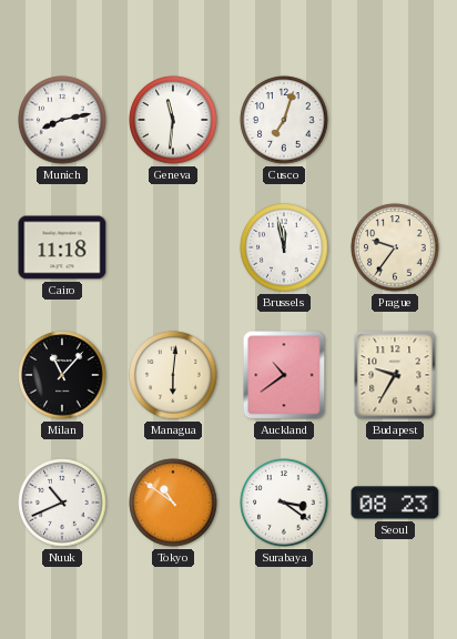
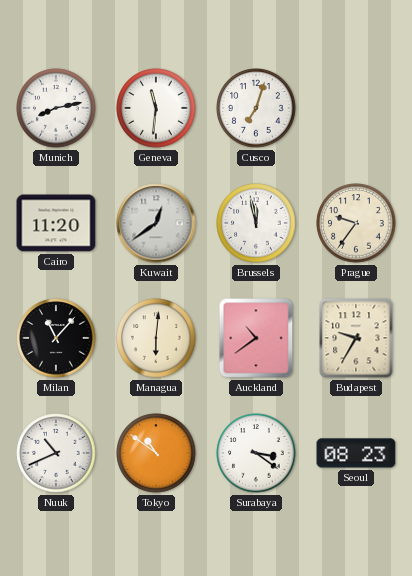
Cairo: 11:18 -> 11:20
Kuwait: none -> 12:39
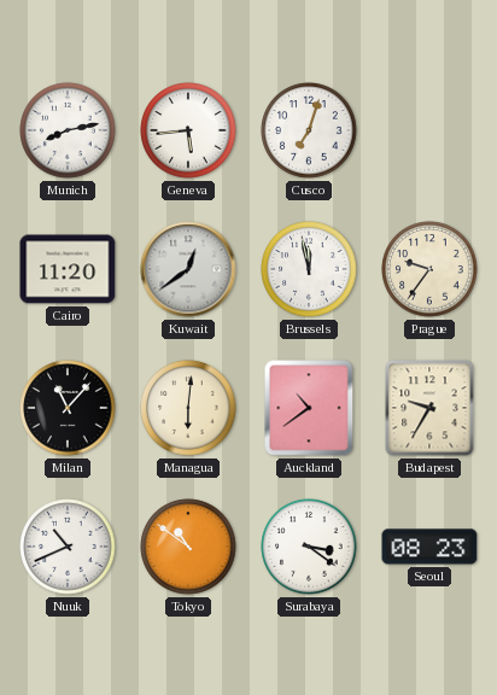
Geneva: 11:31 -> 5:44
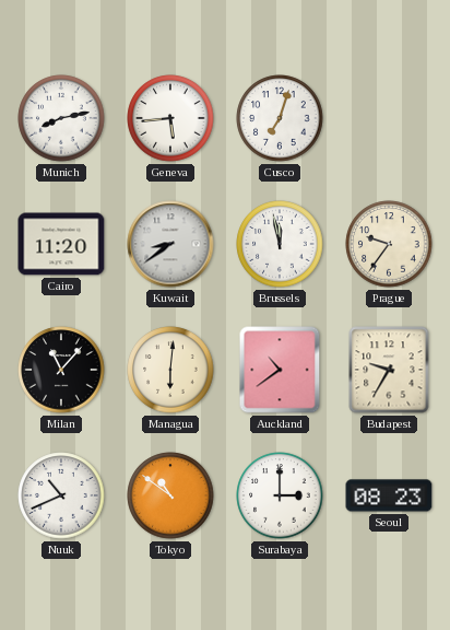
Kuwait: 12:39 -> 8:39
Surabaya: 3:21 -> 3:00
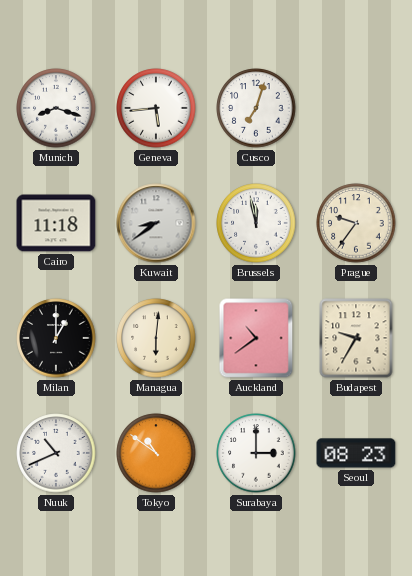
Munich: 8:13 -> 8:18
Cairo: 11:20 -> 11:18
Milan: 11:07 -> 1:00
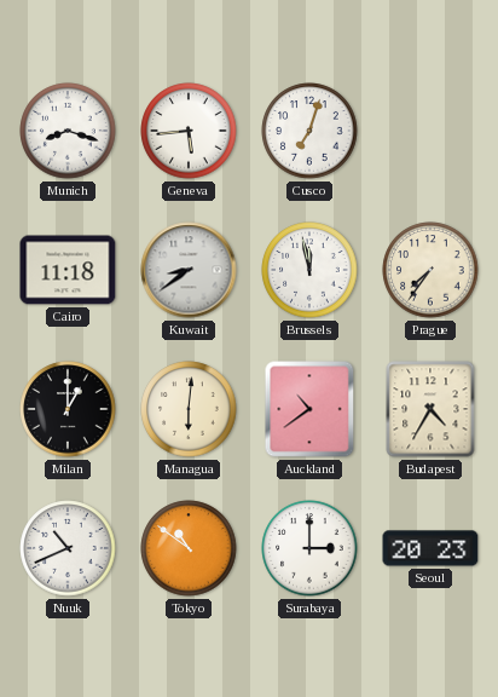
Prague: 9:36 -> 7:36
Budapest: 9:35 -> 4:35
Seoul: 08:23 -> 20:23
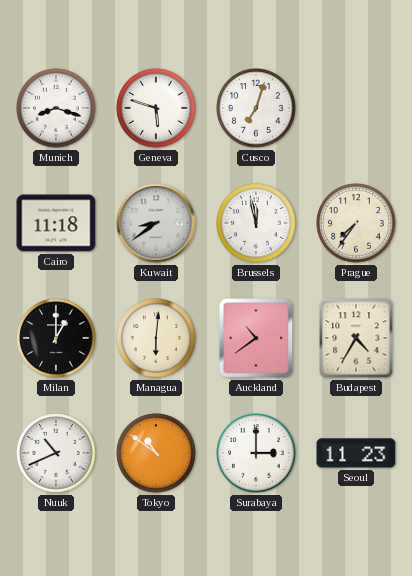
Geneva: 5:44 -> 5:48
Seoul: 20:23 -> 11:23
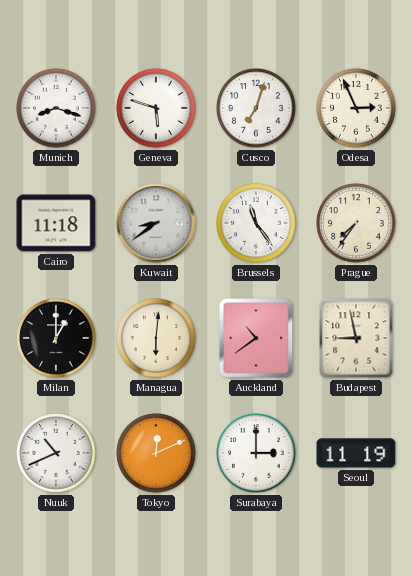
Odesa: none -> 2:56
Brussels: 11:58 -> 11:24
Budapest: 4:35 -> 8:58
Tokyo: 10:51 -> 12:11
Seoul: 11:23 -> 11:19
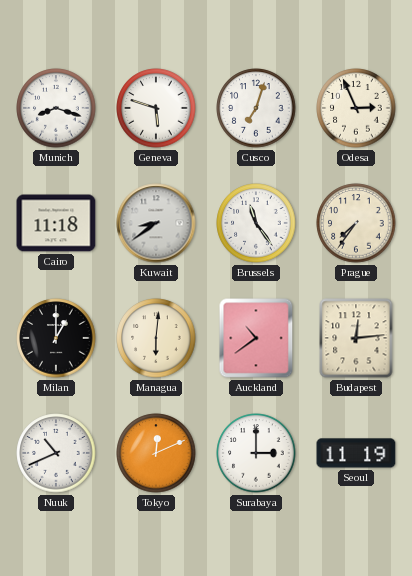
Budapest: 8:58 -> 12:14
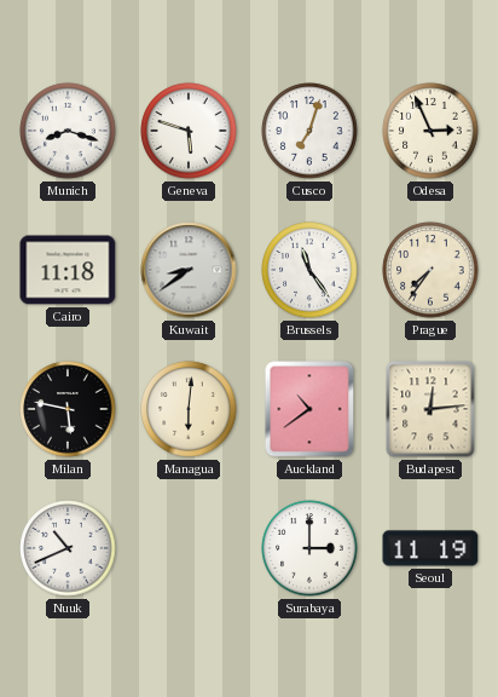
Milan: 1:00 -> 5:47
Tokyo: 12:11 -> none
